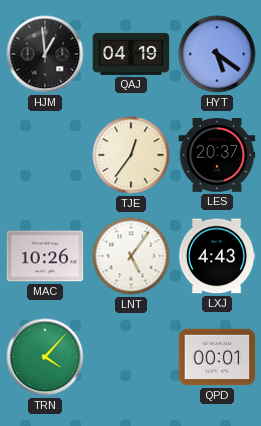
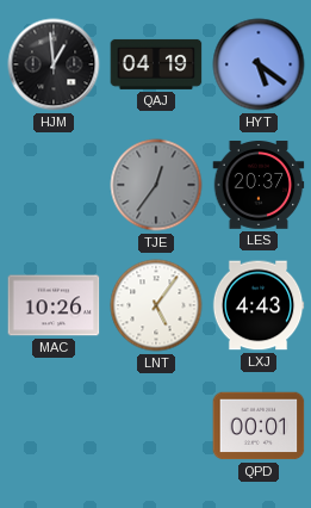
TJE dial: cream -> grey
TRN: 4:07 -> none
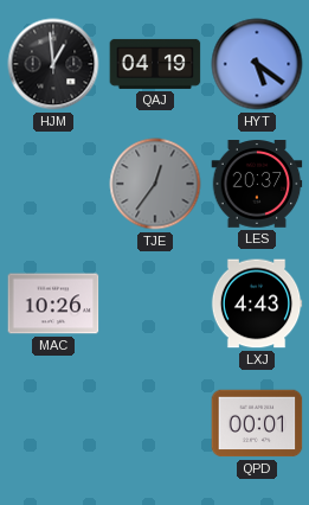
LNT: 5:06 -> none
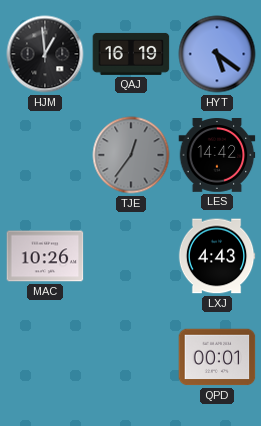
QAJ: 04:19 -> 16:19
LES: 20:37 -> 14:42
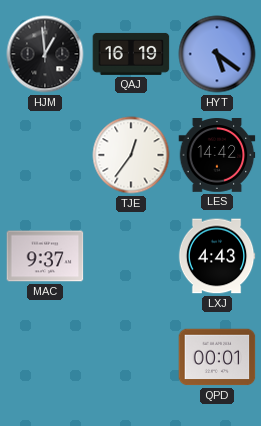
TJE dial: grey -> white
MAC: 10:26 -> 9:37
